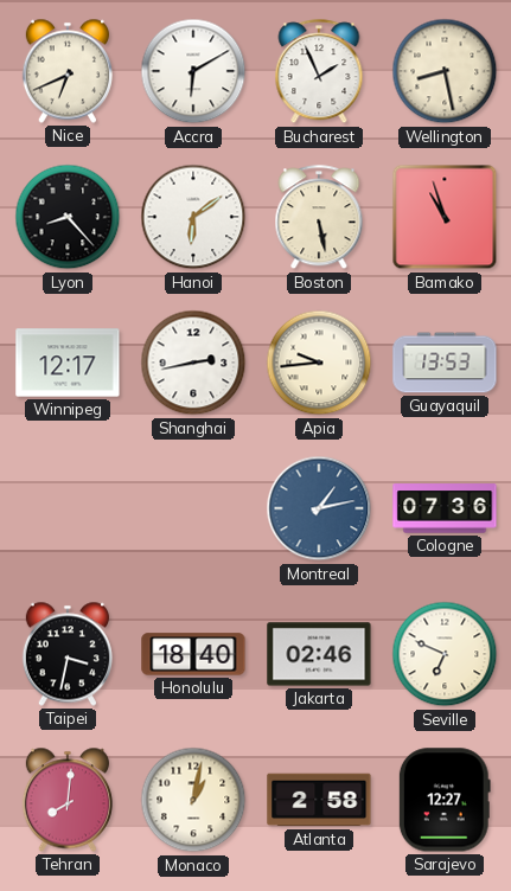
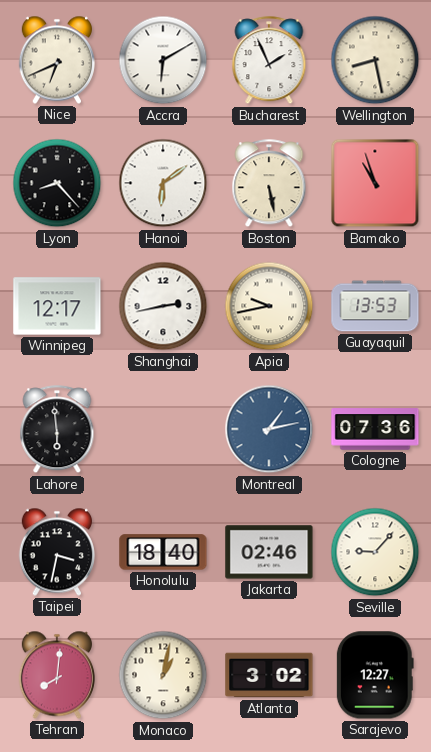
Apia: 9:44 -> 9:43
Lahore: none -> 5:59
Seville: 6:49 -> 9:07
Atlanta: 2:58 -> 3:02
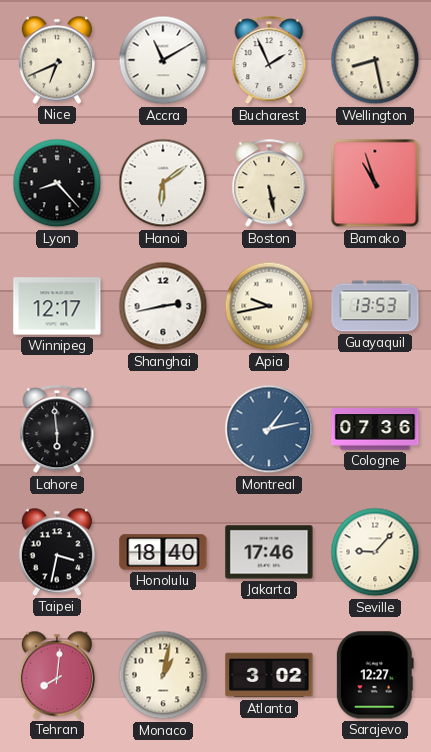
Accra: 6:10 -> 11:10
Jakarta: 02:46 -> 17:46
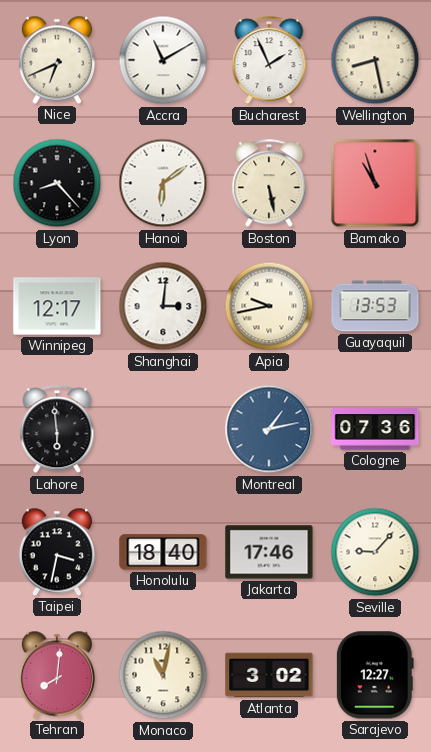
Shanghai: 2:43 -> 3:01
Monaco: 1:02 -> 11:02
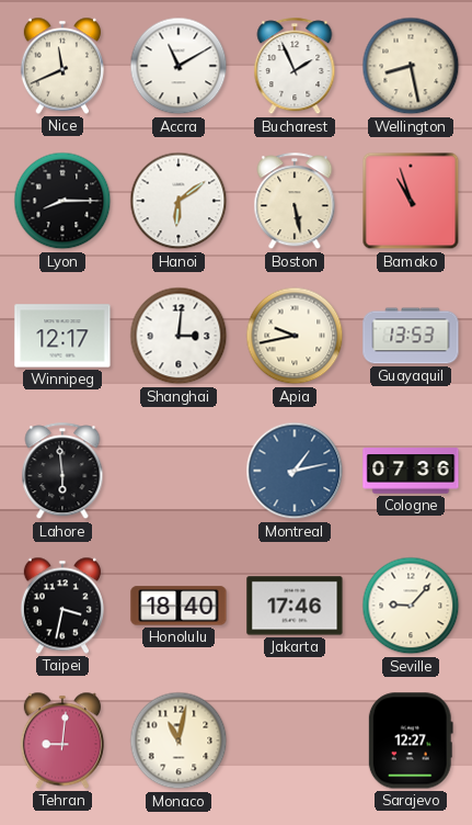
Nice: 6:41 -> 11:41
Lyon: 8:23 -> 8:15
Tehran: 8:01 -> 9:01
Atlanta: 3:02 -> none
